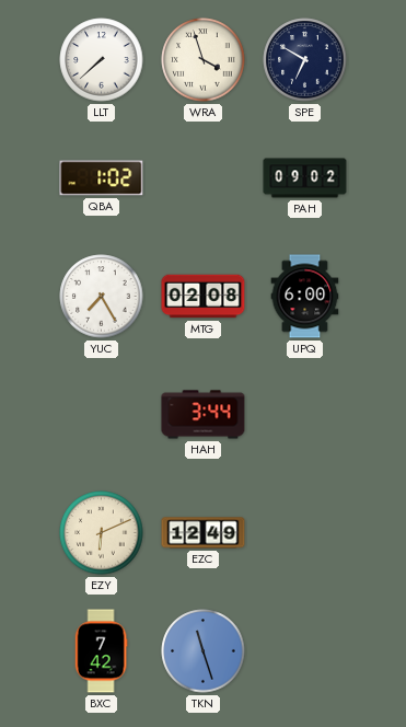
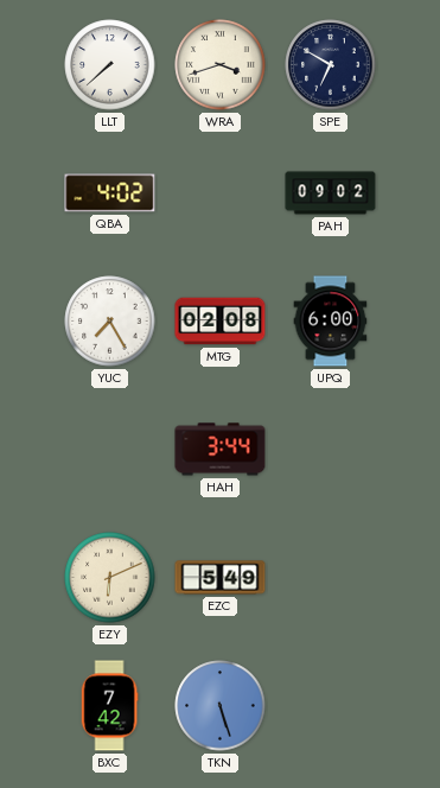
WRA: 3:57 -> 3:42
QBA: 1:02 -> 4:02
EZC: 12:49 -> 5:49
TKN: 11:27 -> 5:27
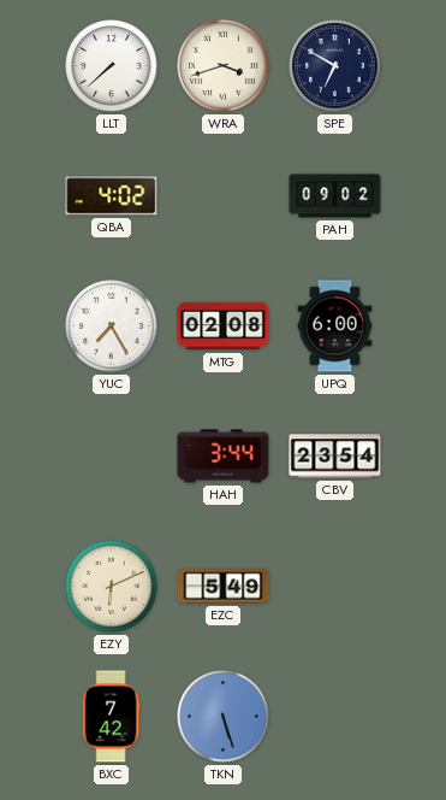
CBV: none -> 23:54
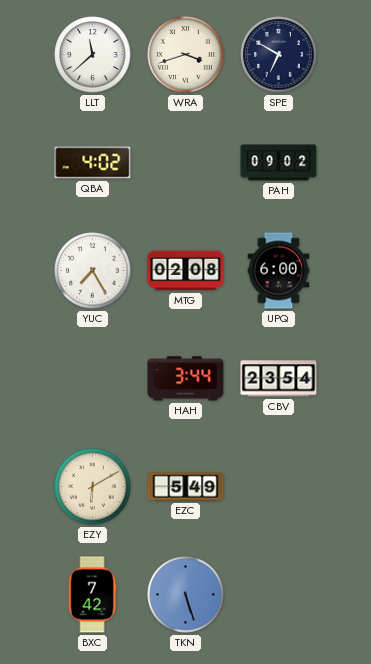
LLT: 7:38 -> 11:38
EZY: 6:11 -> 6:10
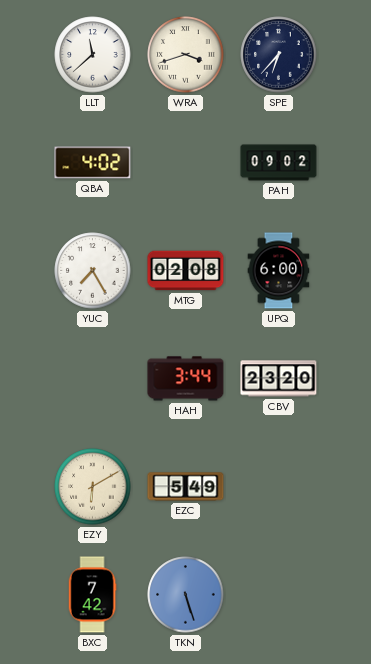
SPE: 6:50 -> 6:37
CBV: 23:54 -> 23:20
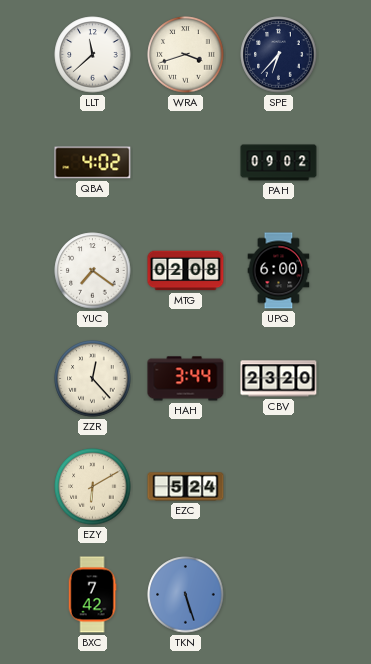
YUC: 7:25 -> 7:21
ZZR: none -> 12:23
EZC: 5:49 -> 5:24
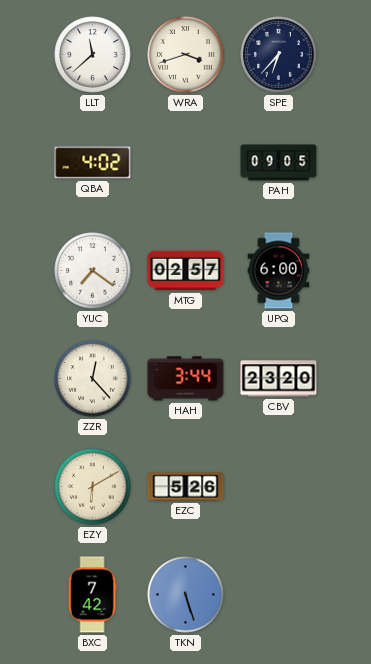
PAH: 09:02 -> 09:05
MTG: 02:08 -> 02:57
EZC: 5:24 -> 5:26
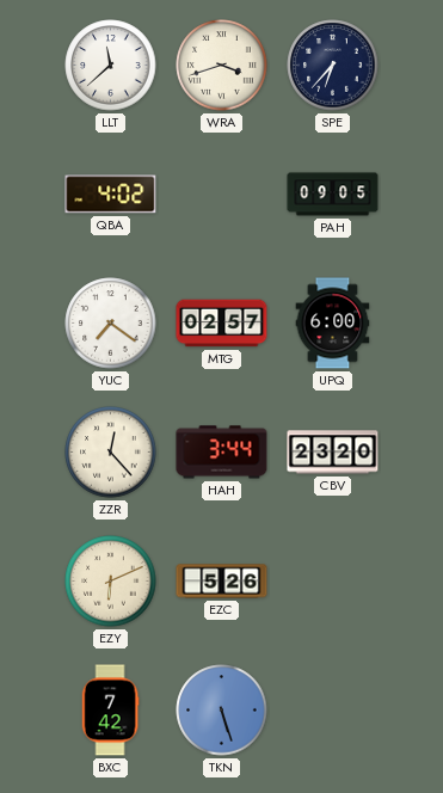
EZY: 6:10 -> 6:11
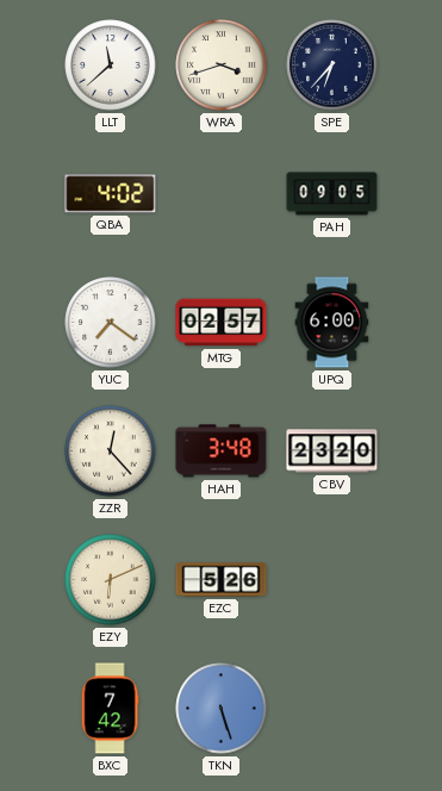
HAH: 3:44 -> 3:48
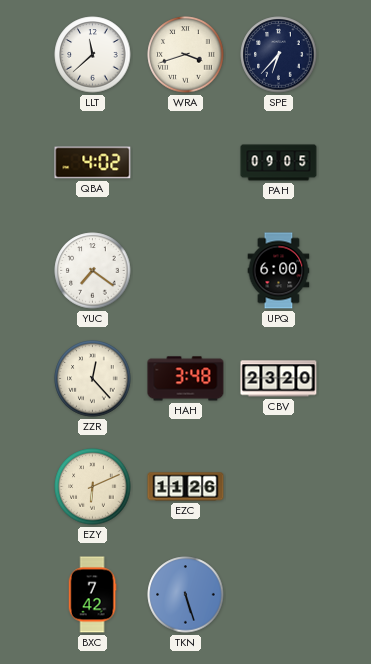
MTG: 02:57 -> none
EZC: 5:26 -> 11:26
